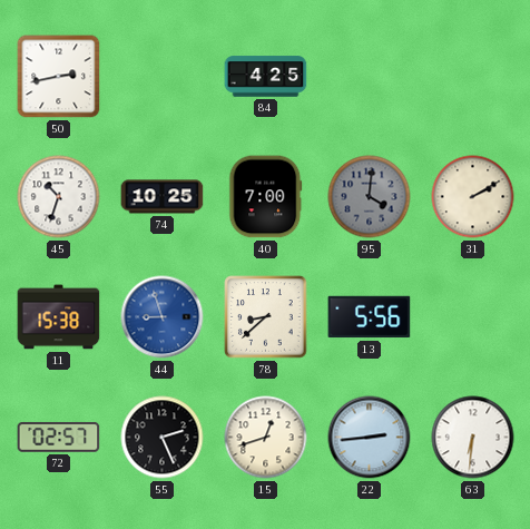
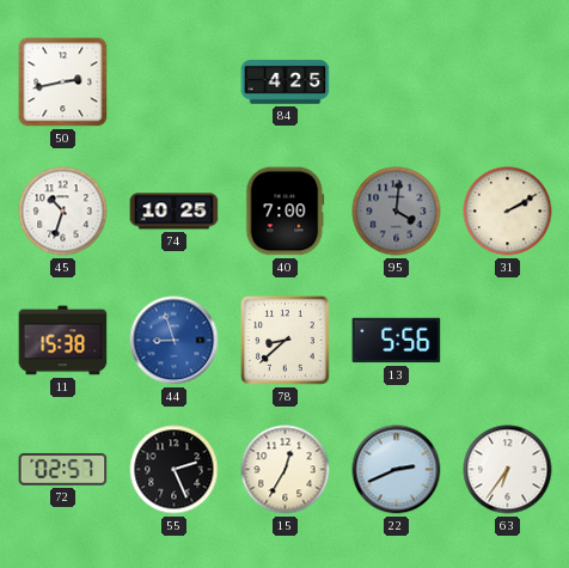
15: 12:42 -> 12:35
22: 2:44 -> 2:41
63: 6:31 -> 6:36
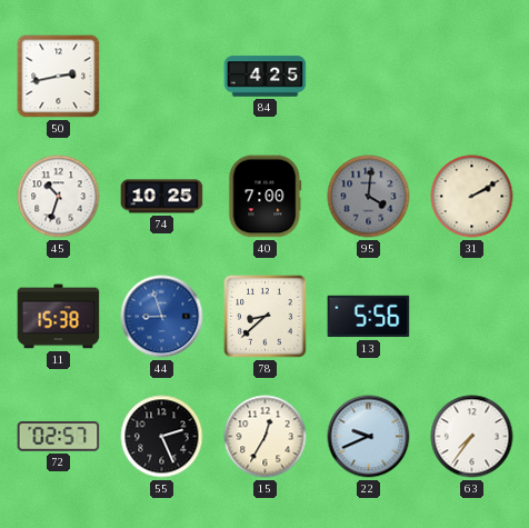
22: 2:41 -> 9:41
63: 6:36 -> 7:36
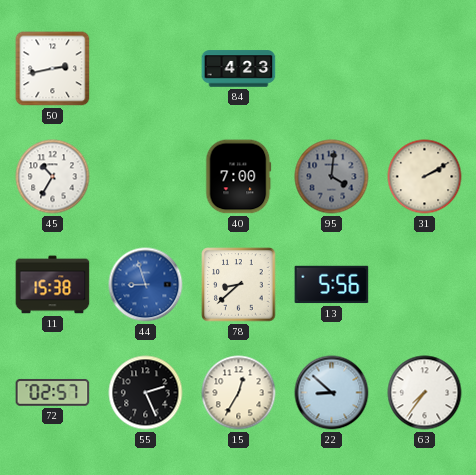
84: 4:25 -> 4:23
45: 10:33 -> 10:35
74: 10:25 -> none
22: 9:41 -> 8:52
